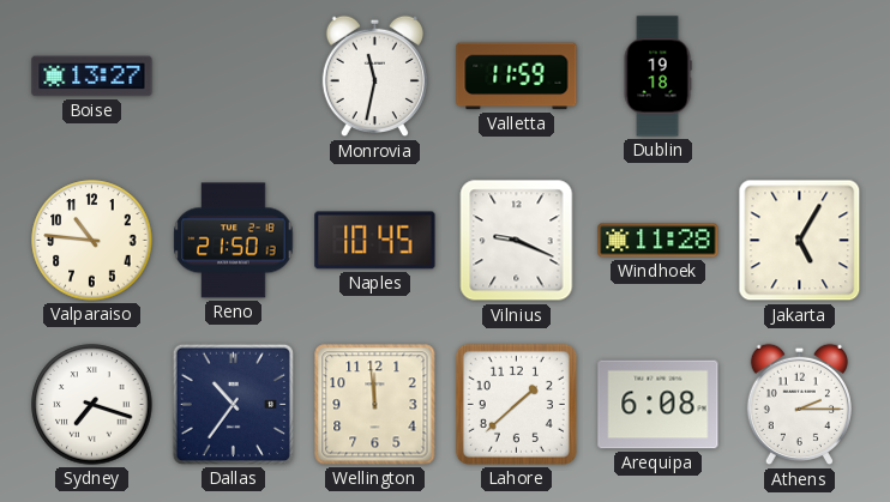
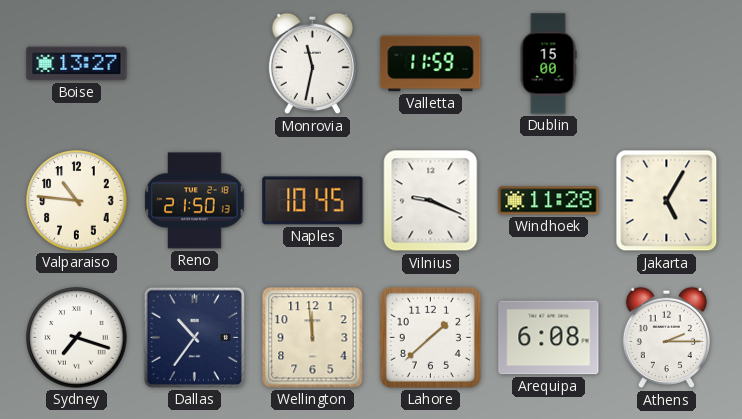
Dublin: 19:18 -> 15:00
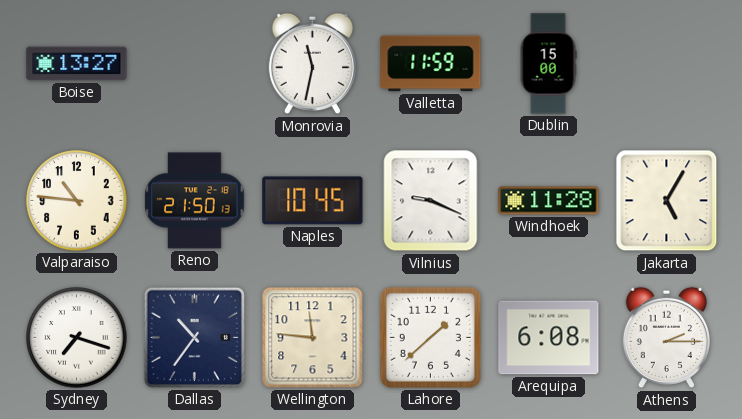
Wellington: 11:59 -> 11:46
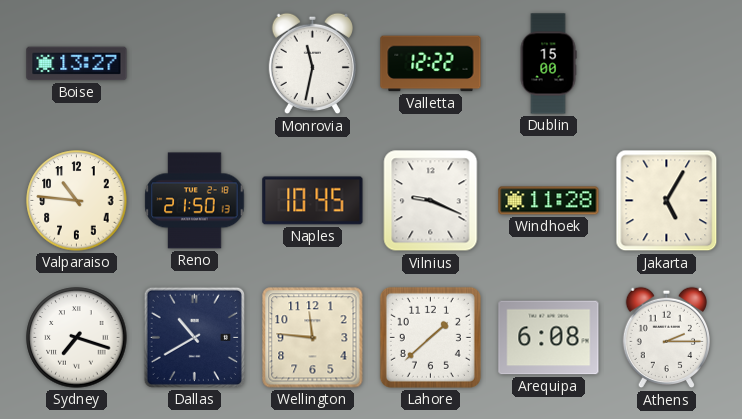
Valletta: 11:59 -> 12:22
Dallas: 10:36 -> 10:40
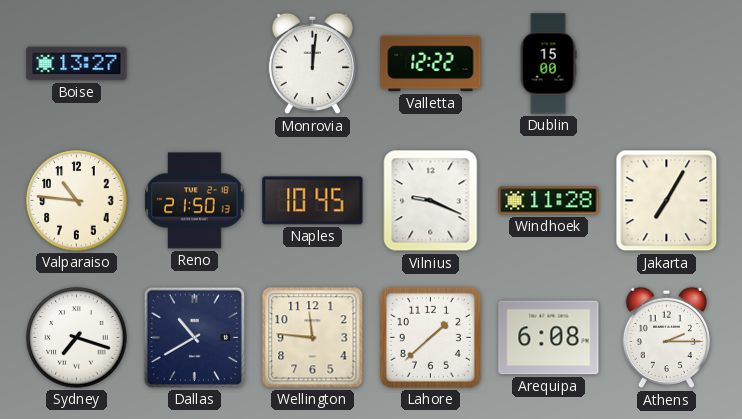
Monrovia: 11:32 -> 12:01
Jakarta: 5:05 -> 7:05
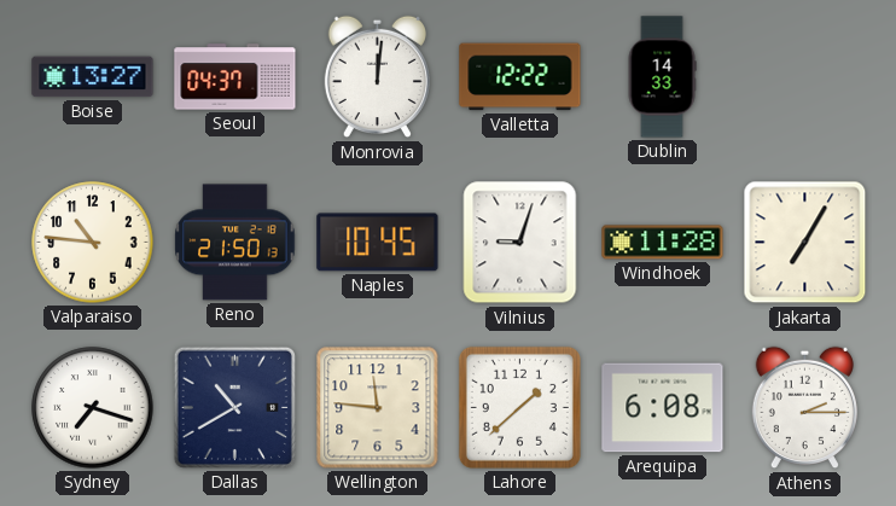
Seoul: none -> 04:37
Dublin: 15:00 -> 14:33
Vilnius: 9:19 -> 9:03
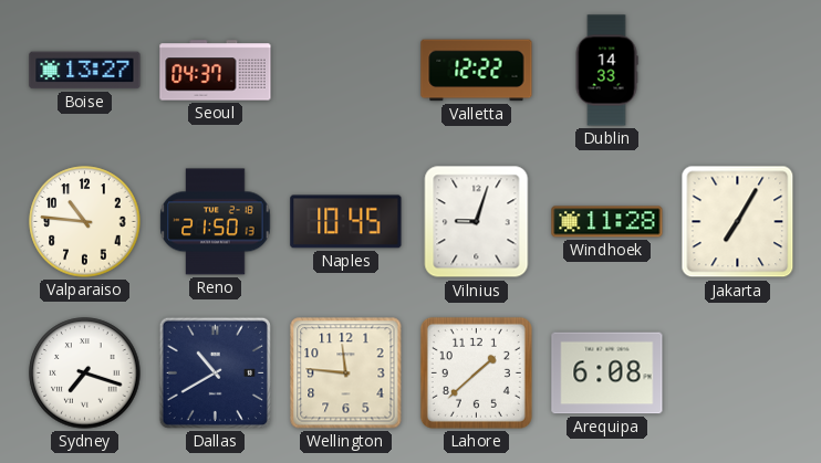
Monrovia: 12:01 -> none
Athens: 2:15 -> none
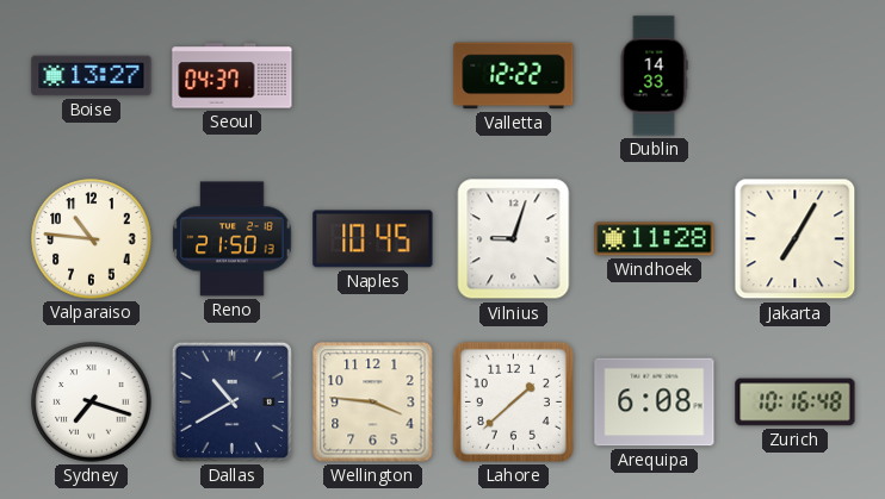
Wellington: 11:46 -> 3:46
Zurich: none -> 10:16
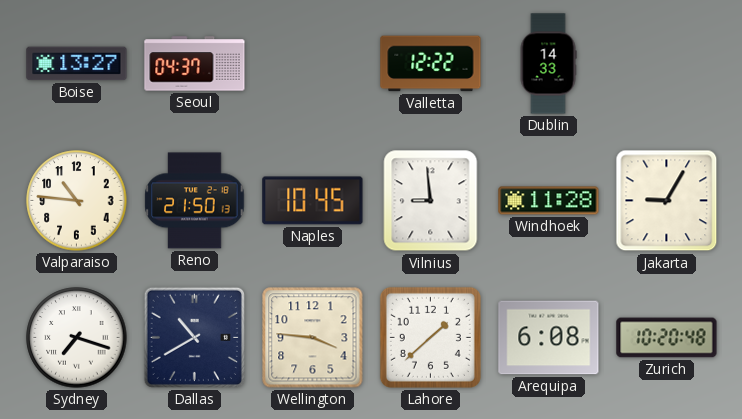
Vilnius: 9:03 -> 8:59
Jakarta: 7:05 -> 9:05
Zurich: 10:16 -> 10:20
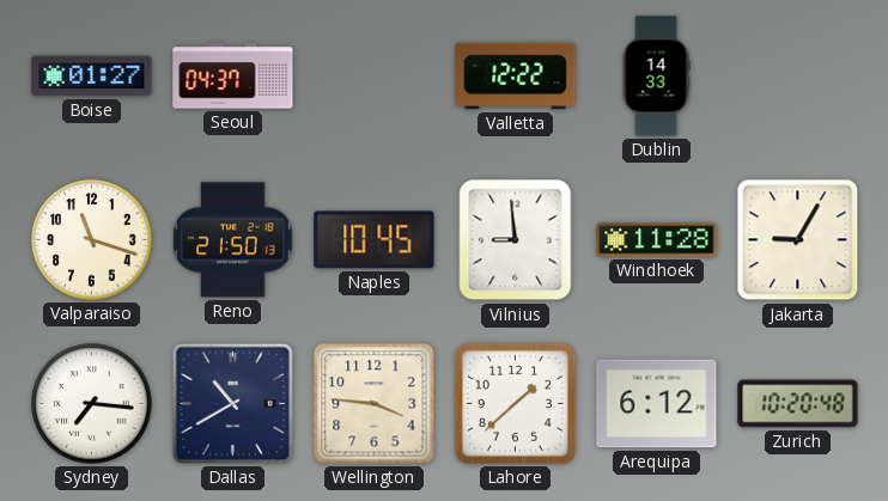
Boise: 13:27 -> 01:27
Valparaiso: 10:46 -> 11:18
Sydney: 7:18 -> 7:16
Arequipa: 6:08 -> 6:12
